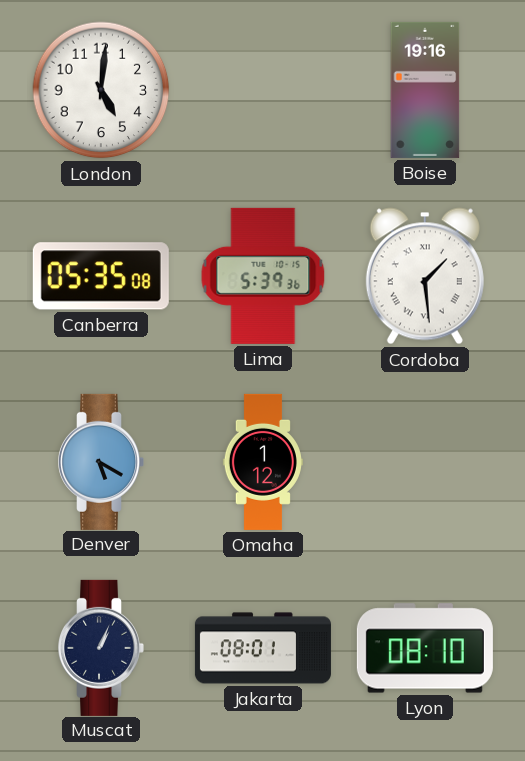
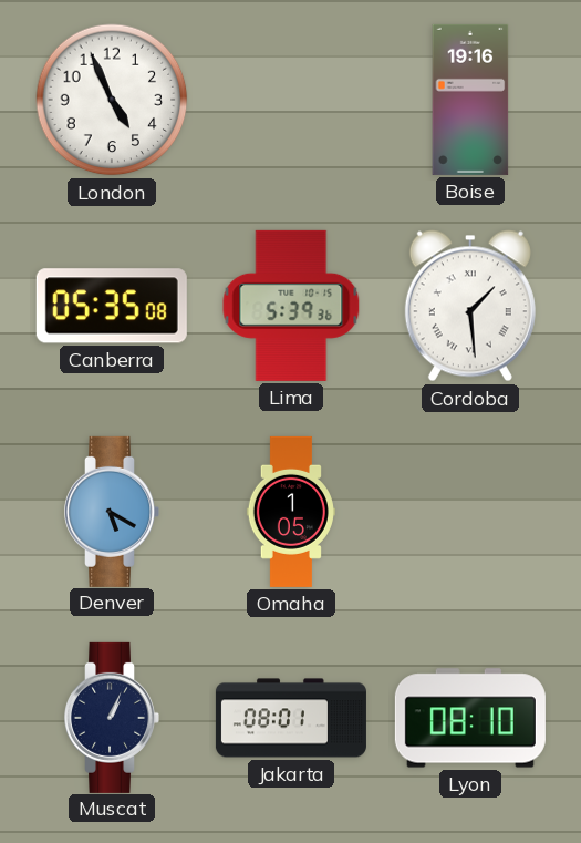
London: 5:01 -> 4:56
Omaha: 1:12 -> 1:05
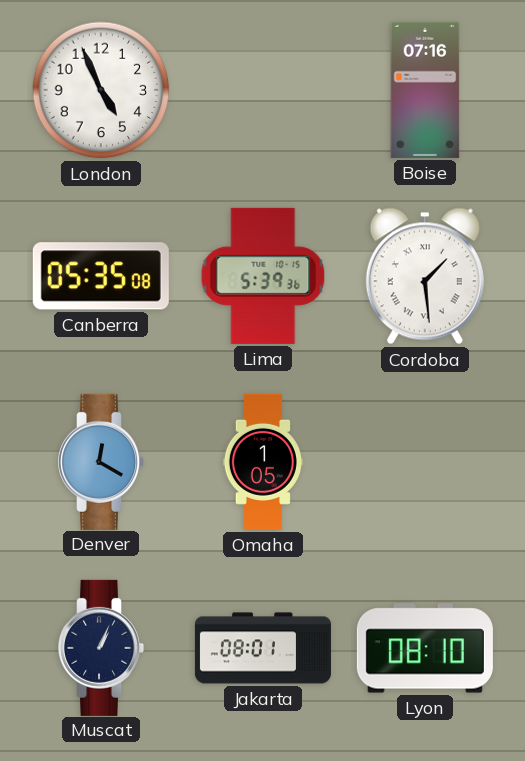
Boise: 19:16 -> 07:16
Denver: 5:20 -> 12:20
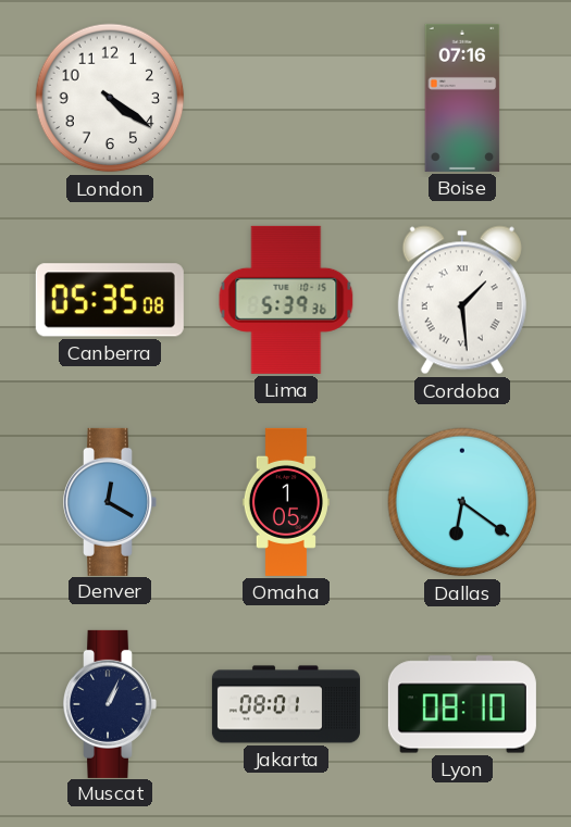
London: 4:56 -> 4:21
Dallas: none -> 6:21
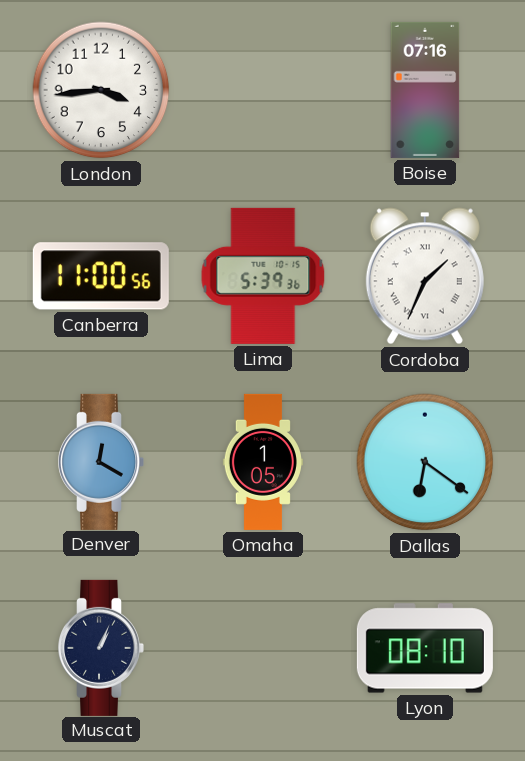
London: 4:21 -> 3:44
Canberra: 05:35 -> 11:00
Cordoba: 1:29 -> 1:34
Jakarta: 08:01 -> none
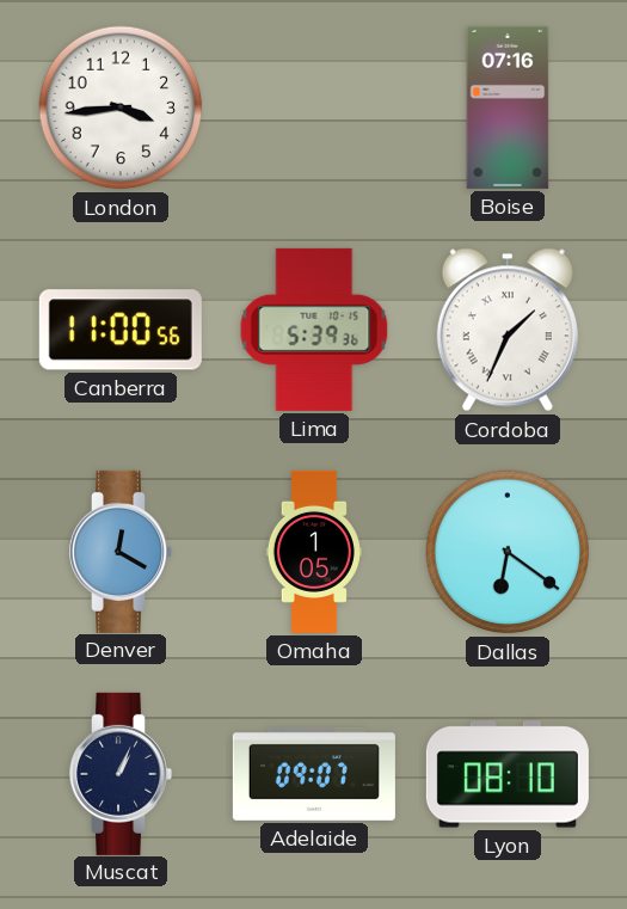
Adelaide: none -> 09:07
